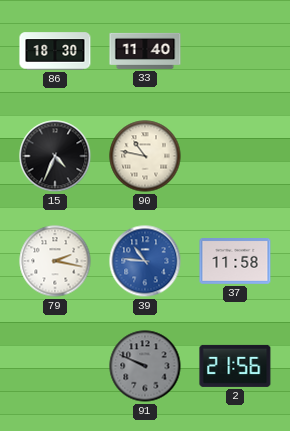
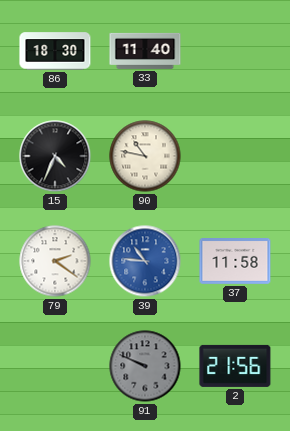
79: 2:17 -> 2:21
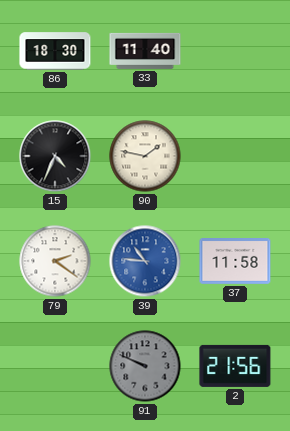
90: 10:47 -> 1:47
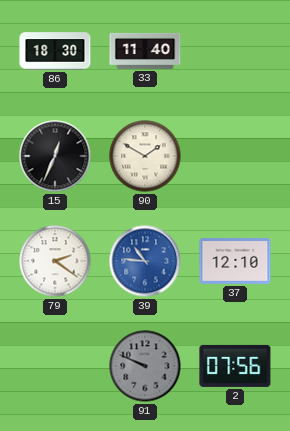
15: 4:34 -> 12:34
90: 1:47 -> 1:50
37: 11:58 -> 12:10
2: 21:56 -> 07:56
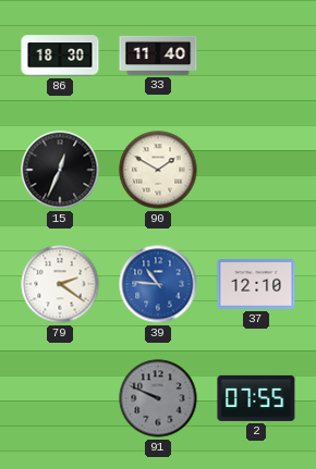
2: 07:56 -> 07:55
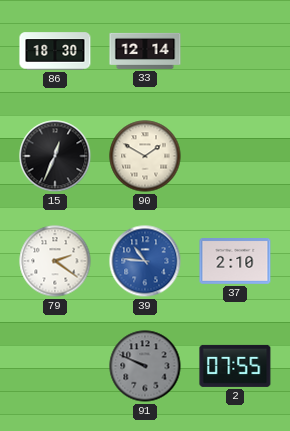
33: 11:40 -> 12:14
37: 12:10 -> 2:10
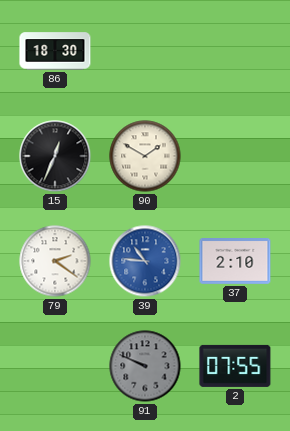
33: 12:14 -> none
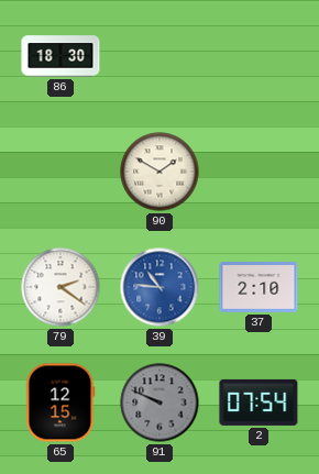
15: 12:34 -> none
65: none -> 12:15
2: 07:55 -> 07:54
